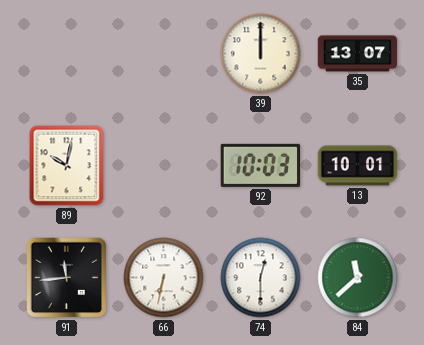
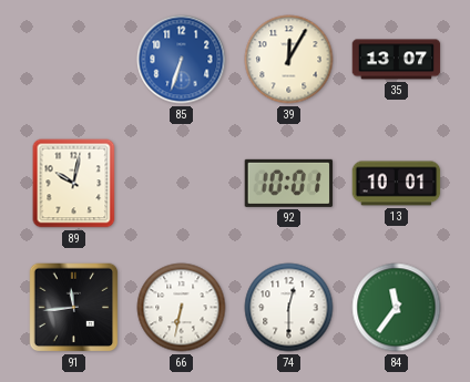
85: none -> 6:33
39: 12:00 -> 12:05
92: 10:03 -> 10:01
84: 11:38 -> 11:36
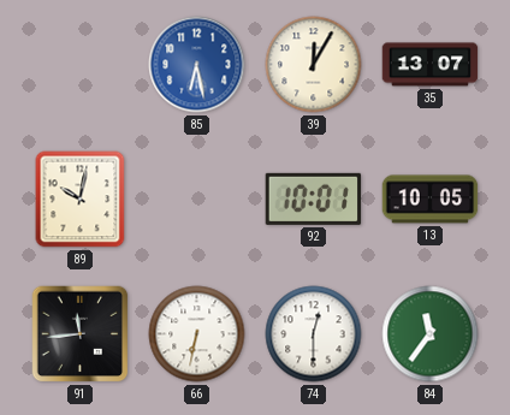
85: 6:33 -> 6:28
13: 10:01 -> 10:05
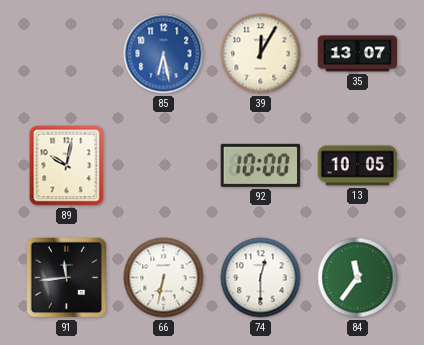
92: 10:01 -> 10:00
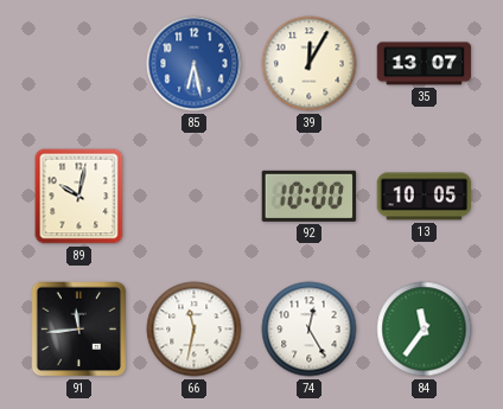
66: 6:32 -> 11:32
74: 12:30 -> 12:25
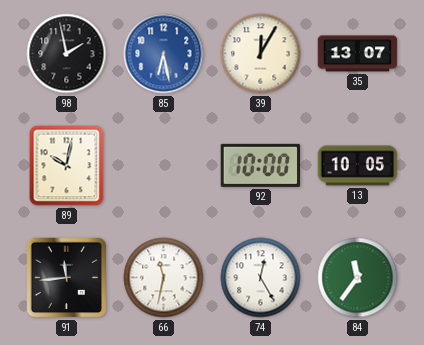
98: none -> 1:58
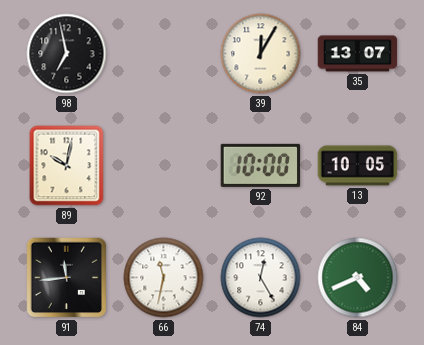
98: 1:58 -> 6:58
85: 6:28 -> none
84: 11:36 -> 4:41
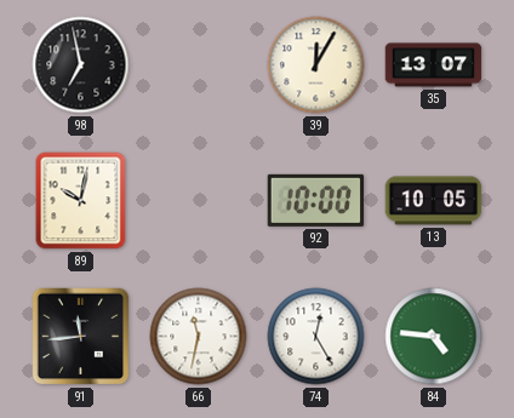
84: 4:41 -> 4:46
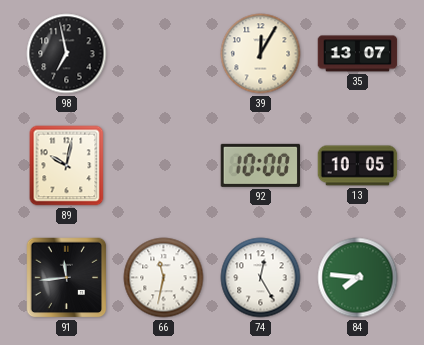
84: 4:46 -> 7:46
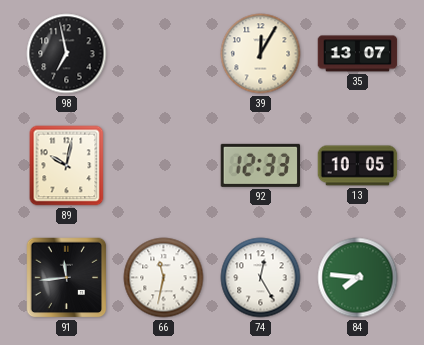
92: 10:00 -> 12:33
